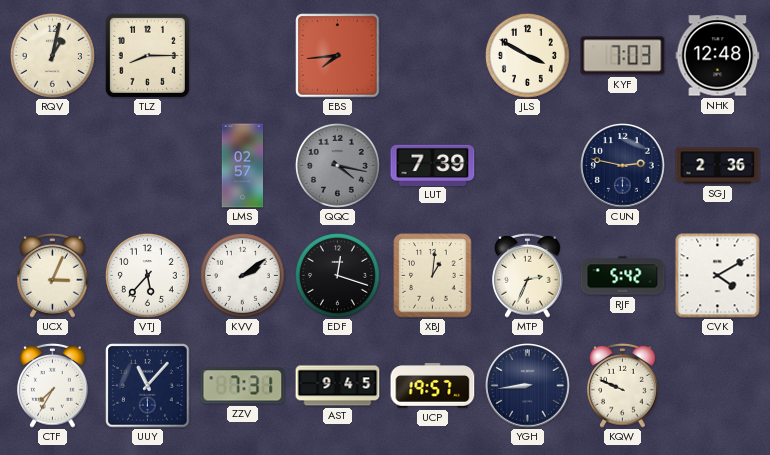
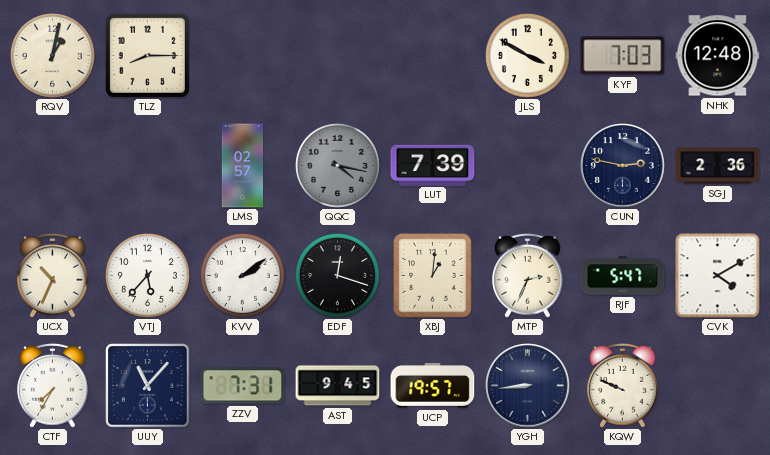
EBS: 7:44 -> none
UCX: 3:04 -> 10:34
RJF: 5:42 -> 5:47
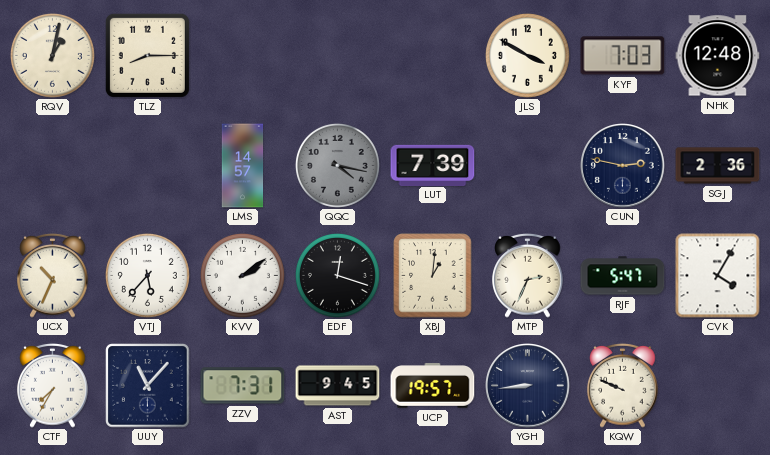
LMS: 02:57 -> 14:57
CVK: 4:10 -> 4:05
